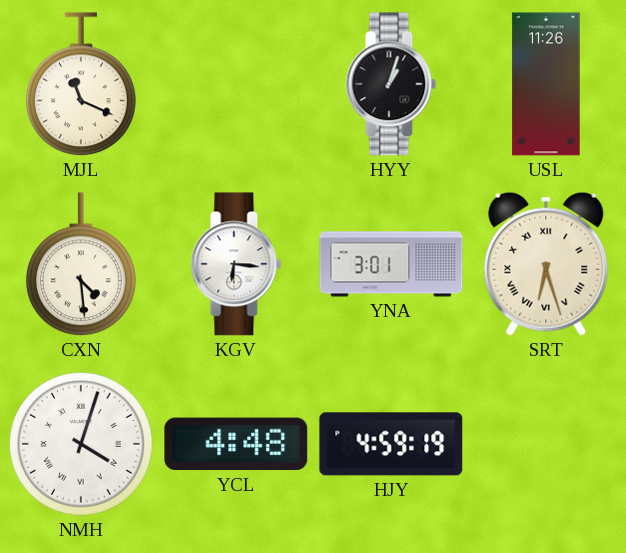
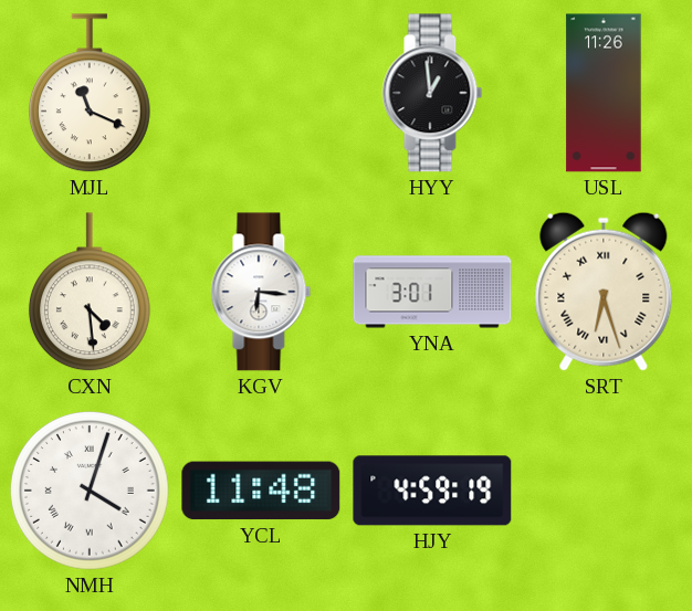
HYY: 1:03 -> 12:59
YCL: 4:48 -> 11:48
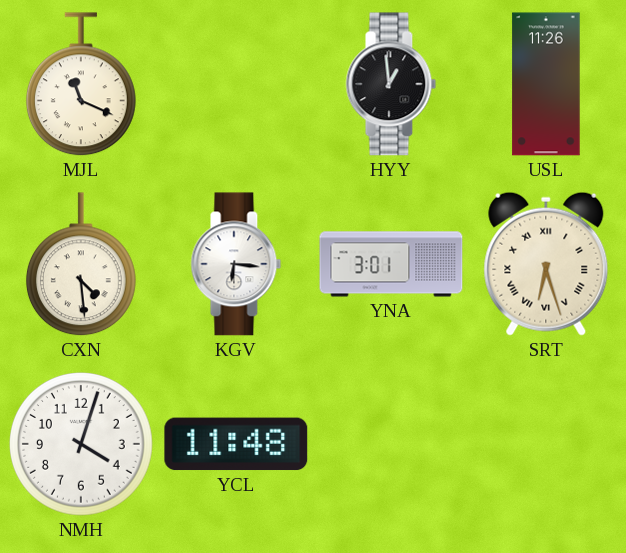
NMH numerals: Roman -> Arabic
HJY: 4:59 -> none
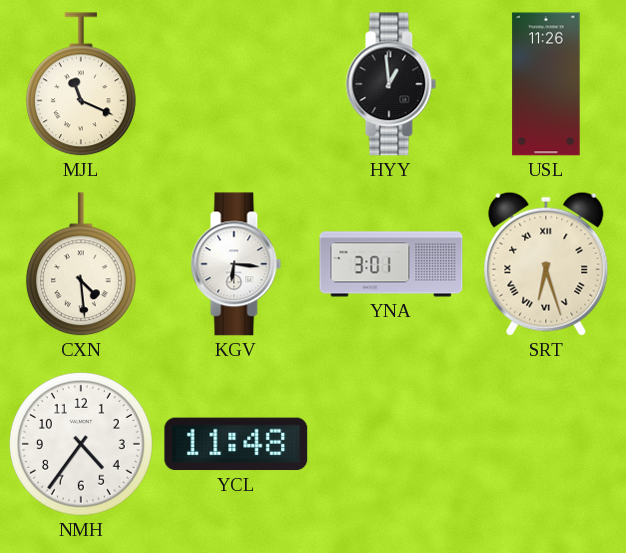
NMH: 4:03 -> 4:36
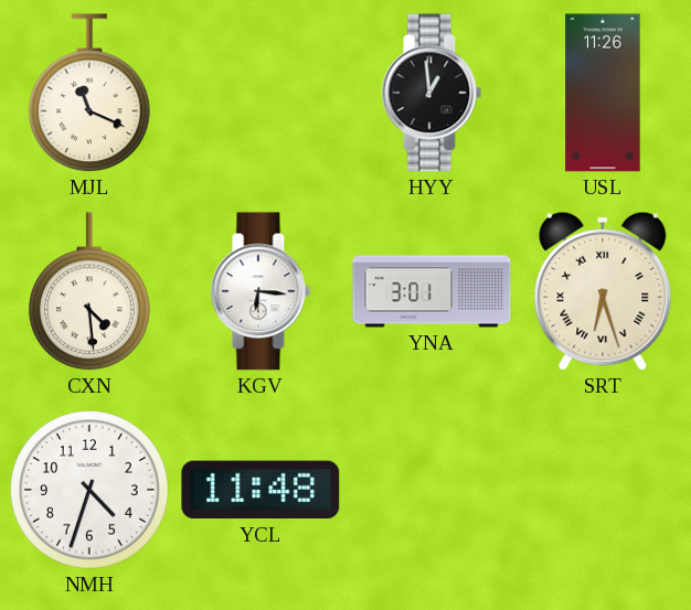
NMH: 4:36 -> 4:33
